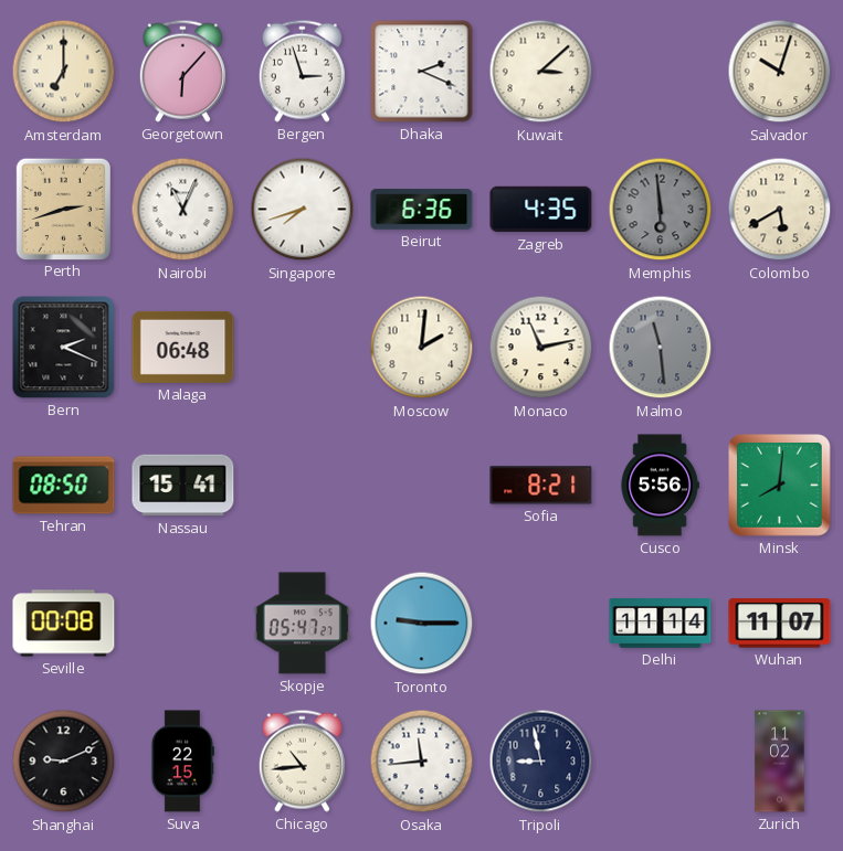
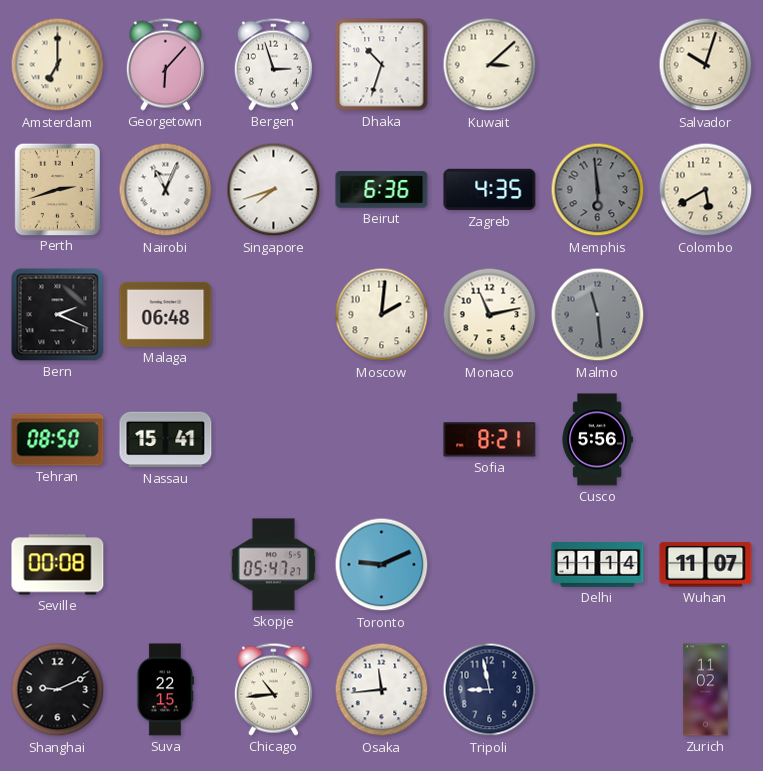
Dhaka: 2:19 -> 10:33
Minsk: 8:01 -> none
Toronto: 9:15 -> 9:11
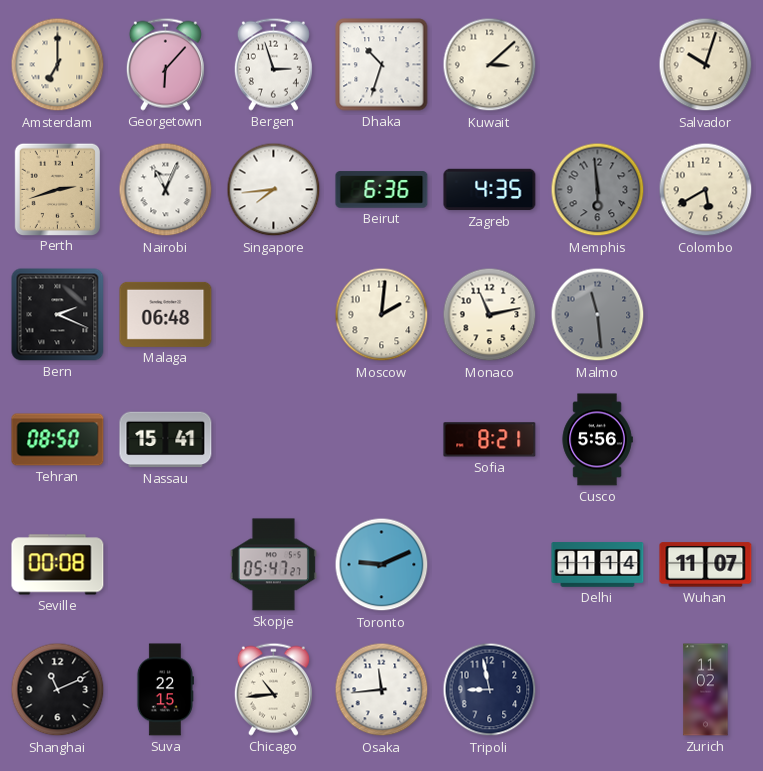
Singapore: 7:42 -> 7:44
Shanghai: 9:11 -> 11:11
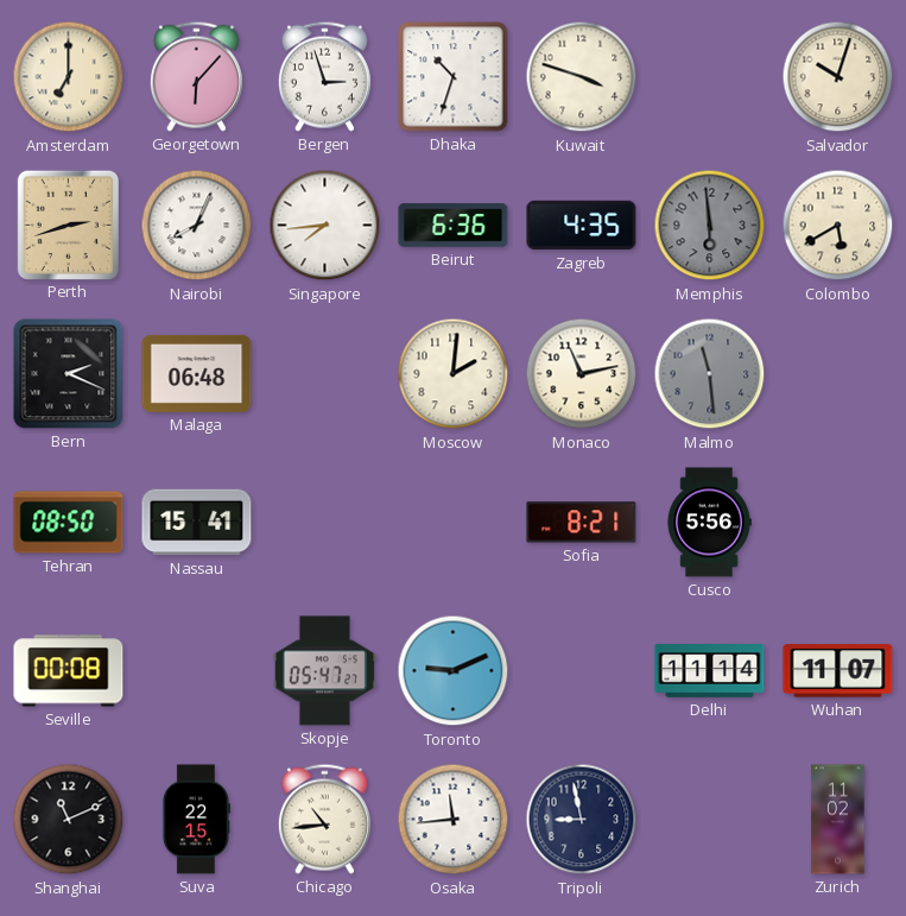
Kuwait: 3:08 -> 3:48
Nairobi: 11:04 -> 8:04
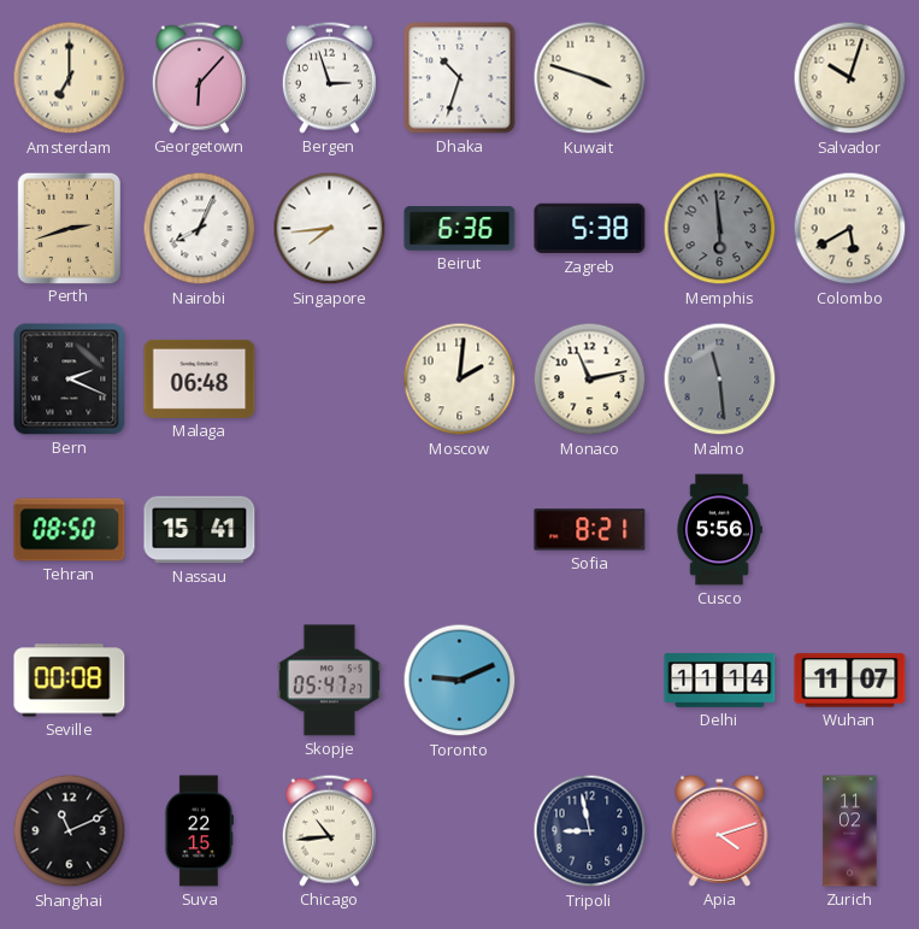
Zagreb: 4:35 -> 5:38
Osaka: 11:44 -> none
Apia: none -> 4:12
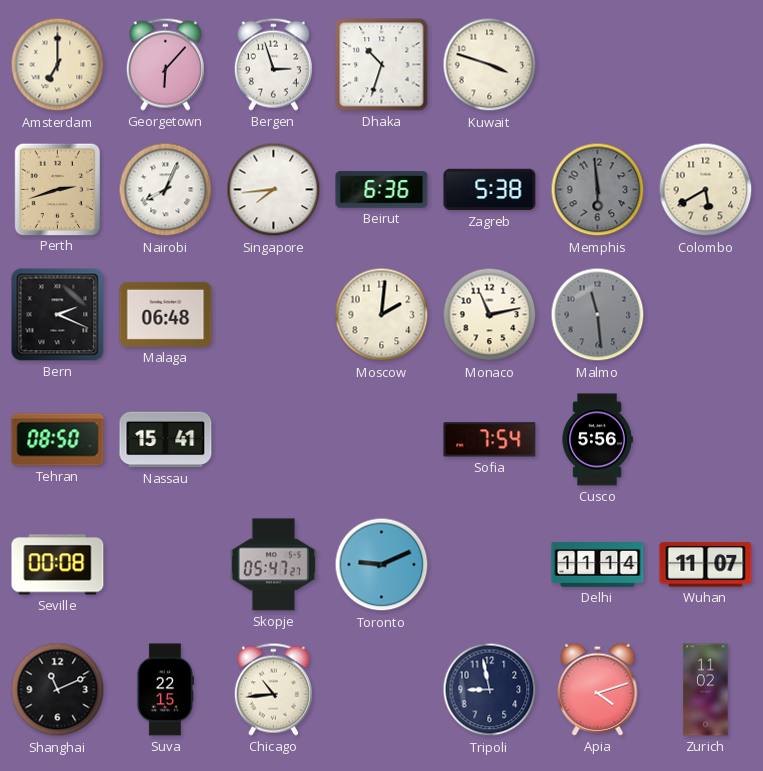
Salvador: 10:03 -> none
Sofia: 8:21 -> 7:54
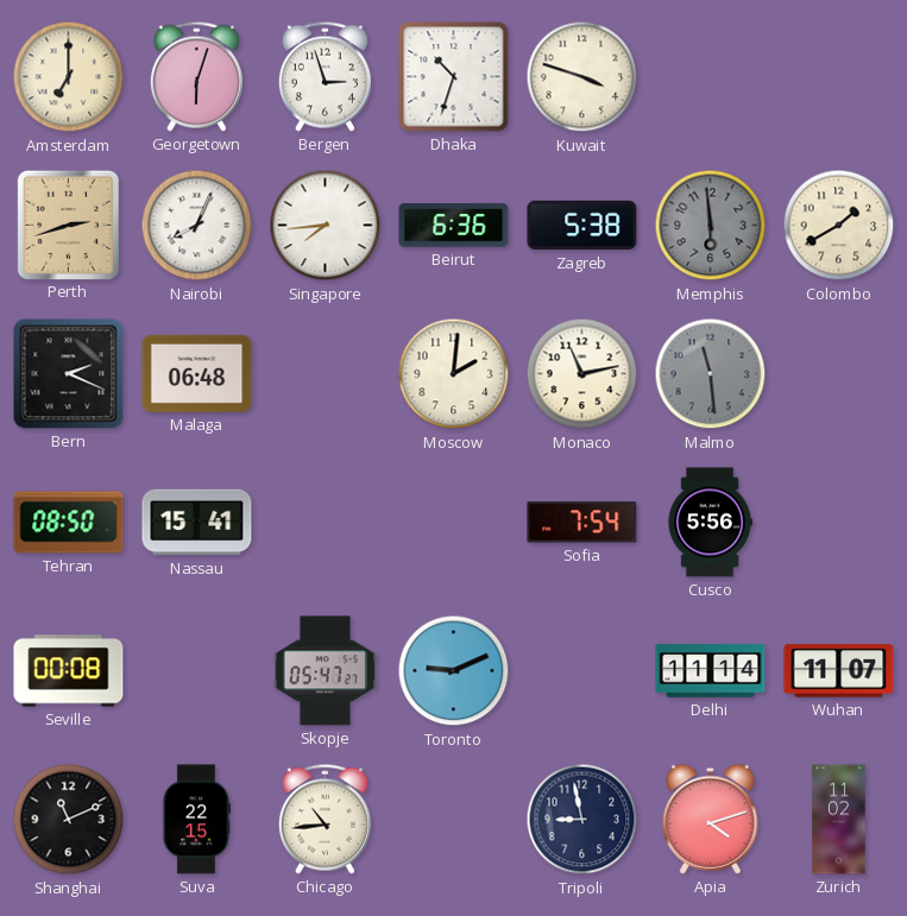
Georgetown: 6:07 -> 6:03
Colombo: 5:40 -> 1:40
